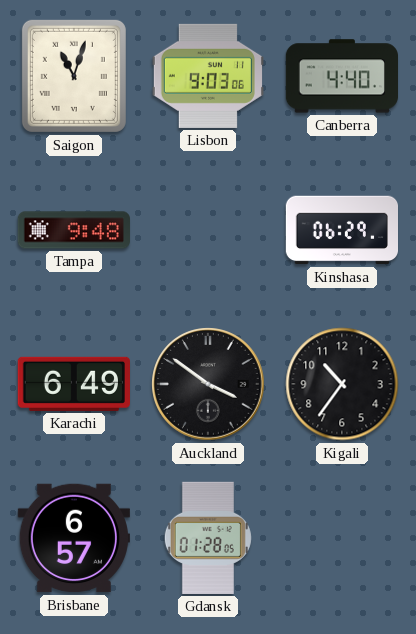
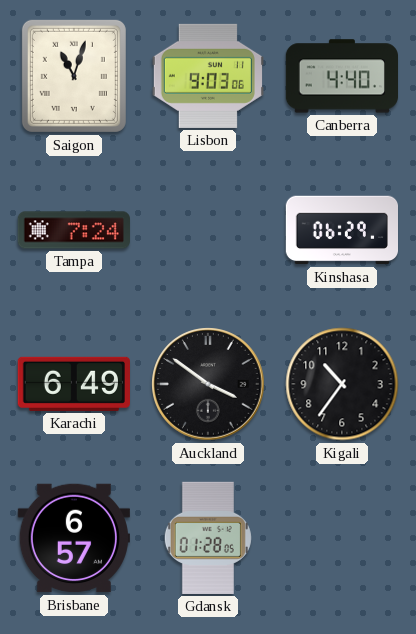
Tampa: 9:48 -> 7:24
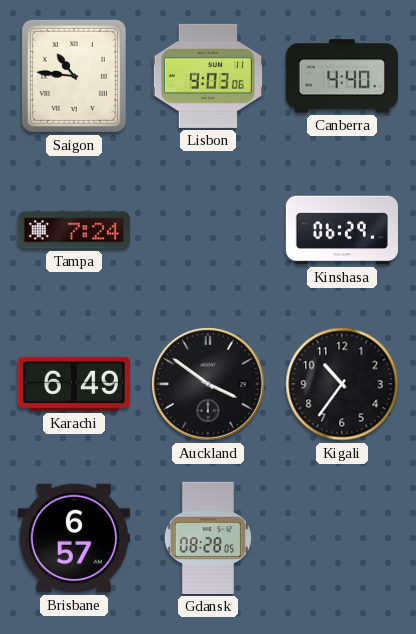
Saigon: 11:03 -> 10:46
Gdansk: 01:28 -> 08:28
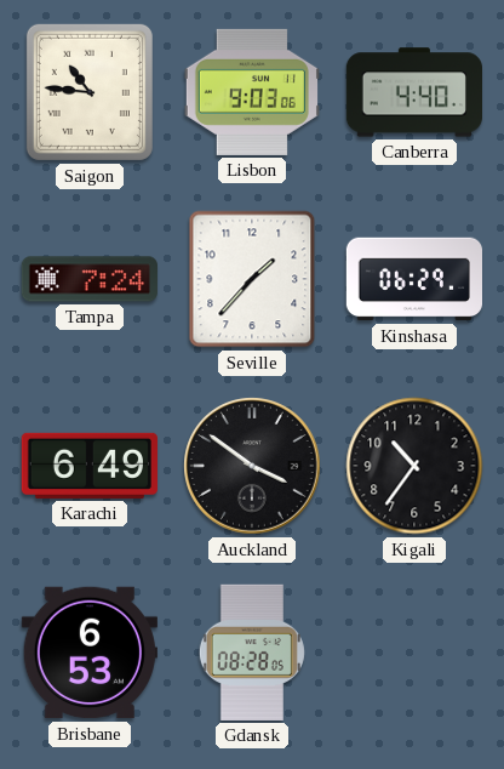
Seville: none -> 1:37
Brisbane: 6:57 -> 6:53
